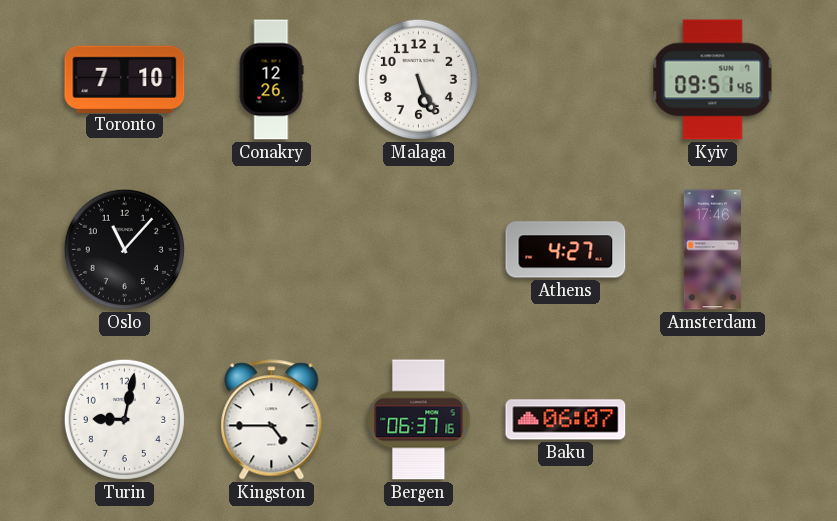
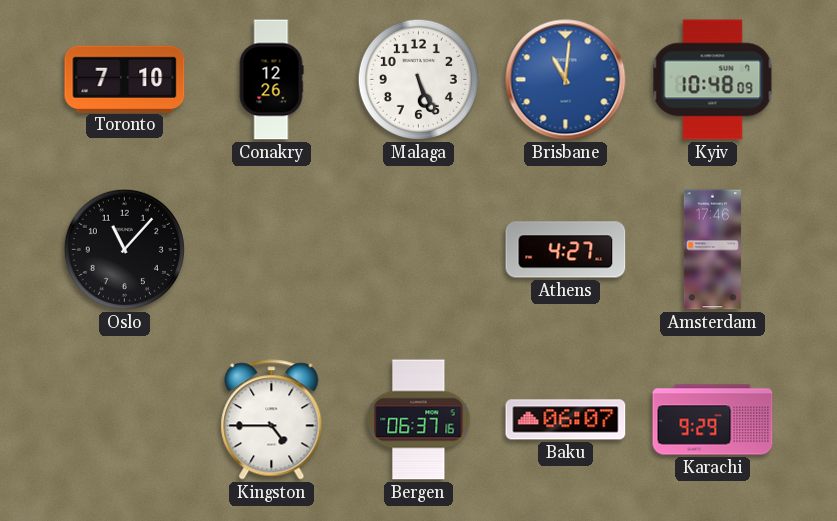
Brisbane: none -> 11:01
Kyiv: 09:51 -> 10:48
Turin: 9:02 -> none
Karachi: none -> 9:29
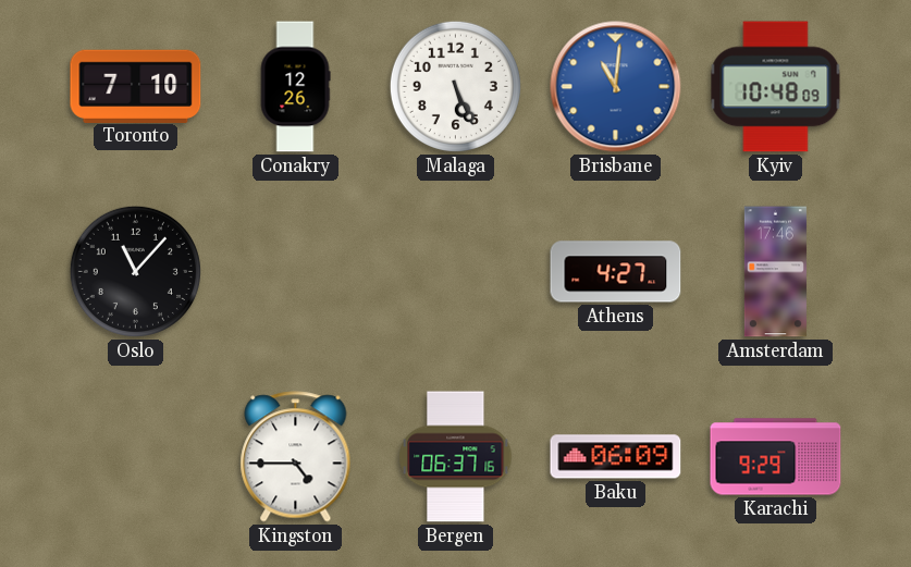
Baku: 06:07 -> 06:09
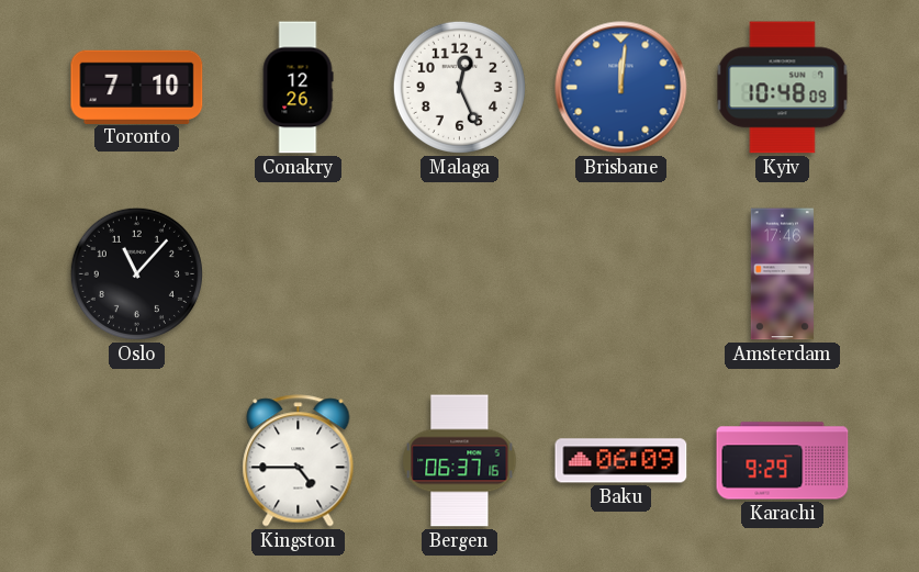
Malaga: 5:26 -> 12:26
Brisbane: 11:01 -> 12:01
Athens: 4:27 -> none
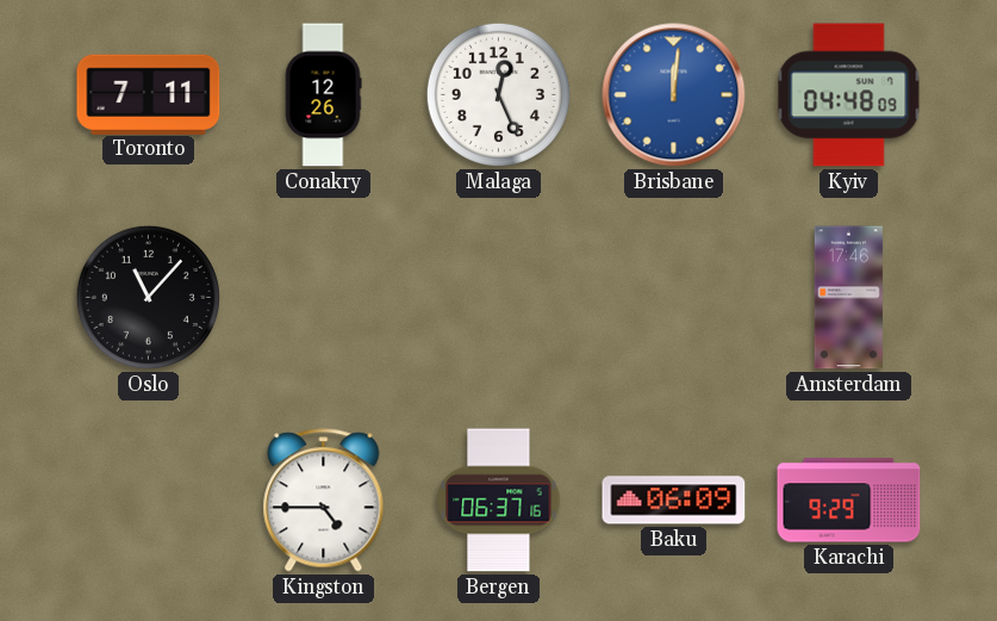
Toronto: 7:10 -> 7:11
Kyiv: 10:48 -> 04:48
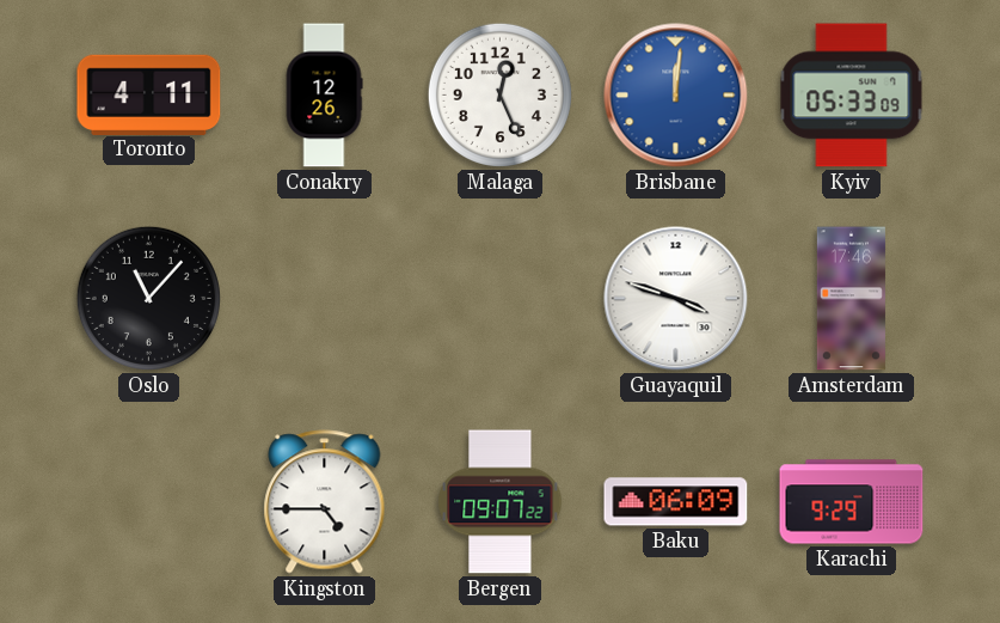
Toronto: 7:11 -> 4:11
Kyiv: 04:48 -> 05:33
Guayaquil: none -> 3:48
Bergen: 06:37 -> 09:07
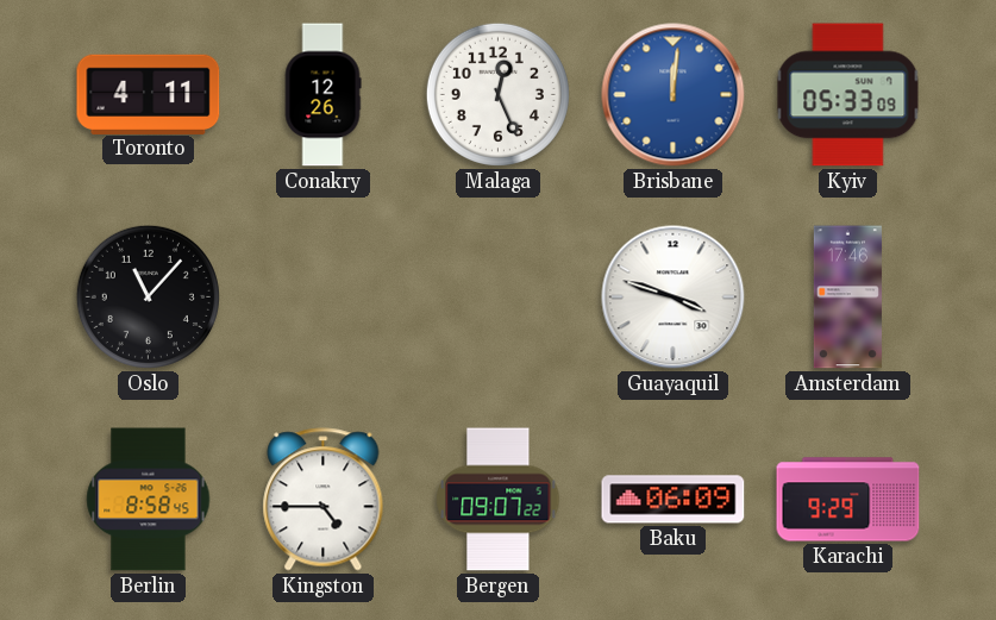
Berlin: none -> 8:58
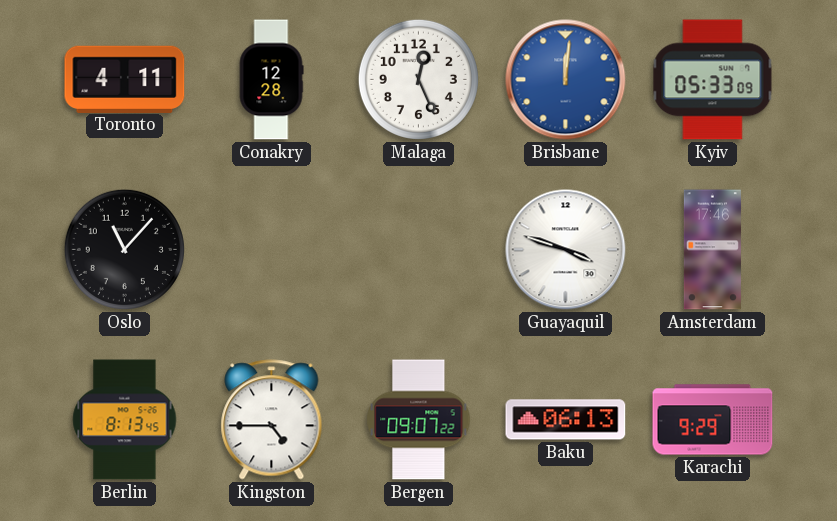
Conakry: 12:26 -> 12:28
Berlin: 8:58 -> 8:13
Baku: 06:09 -> 06:13
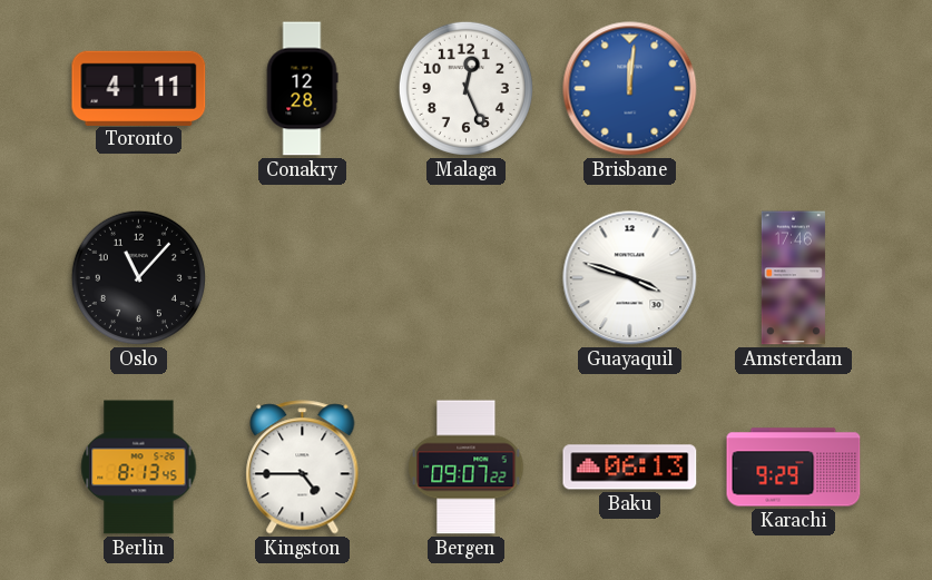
Kyiv: 05:33 -> none
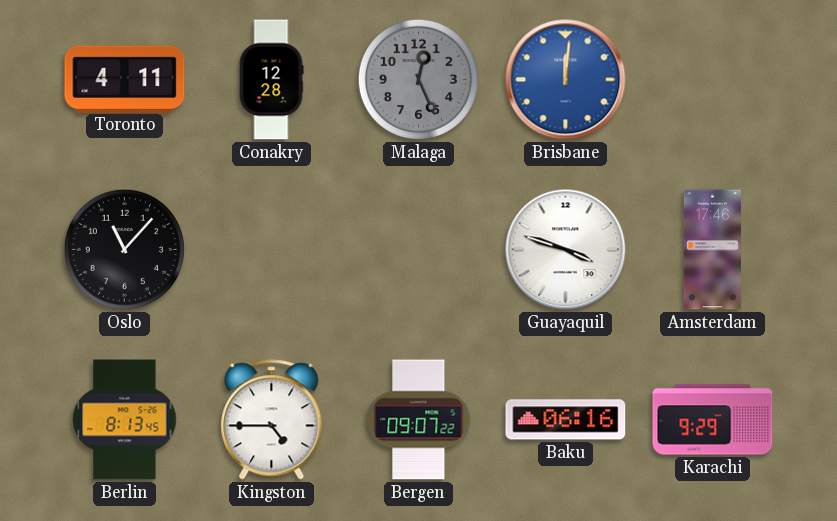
Malaga dial: white -> grey
Baku: 06:13 -> 06:16
